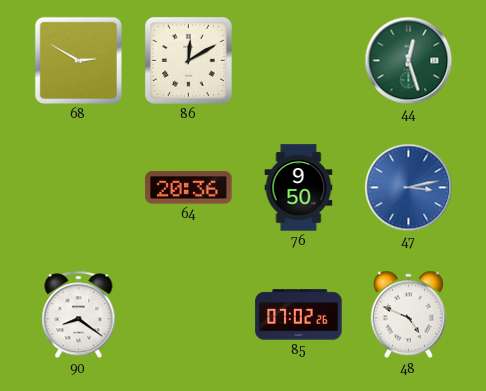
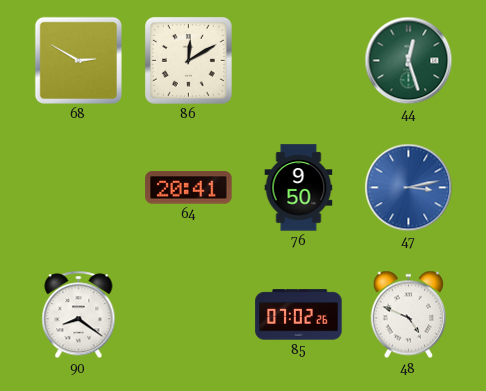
64: 20:36 -> 20:41
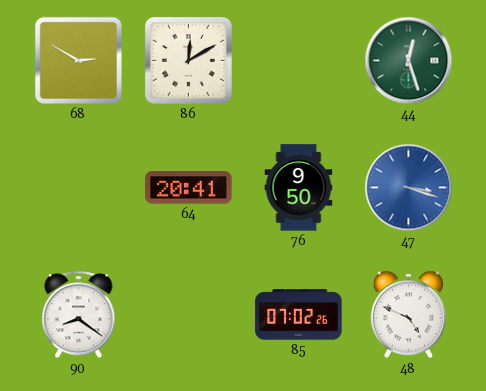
47: 3:13 -> 3:18
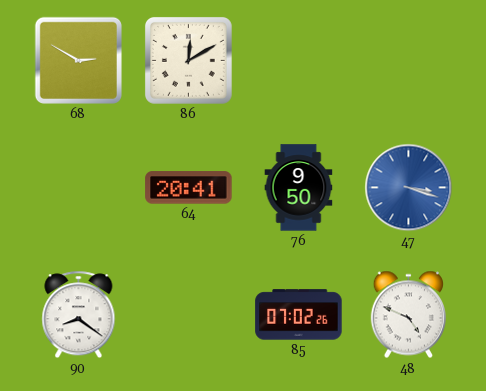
44: 12:27 -> none
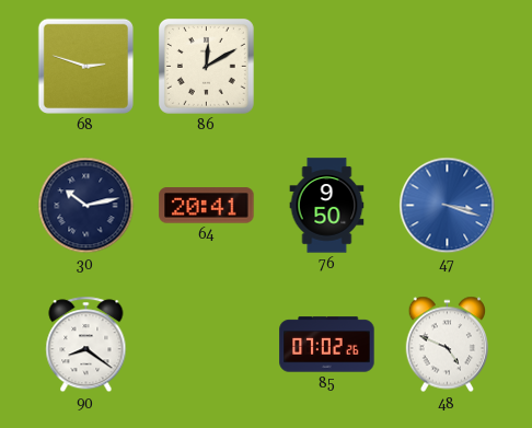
68: 2:50 -> 2:48
30: none -> 10:13
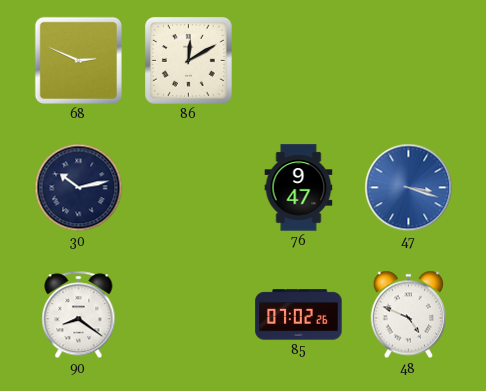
68: 2:48 -> 2:49
64: 20:41 -> none
76: 9:50 -> 9:47
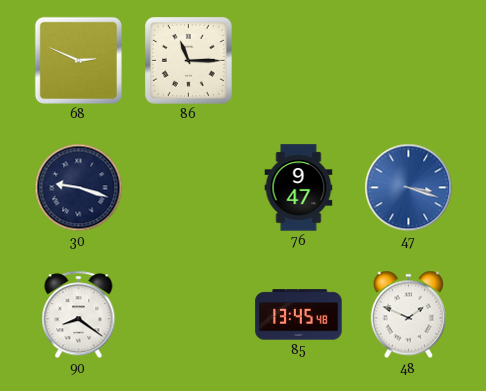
86: 12:10 -> 11:15
30: 10:13 -> 9:18
85: 07:02 -> 13:45
48: 4:49 -> 1:49
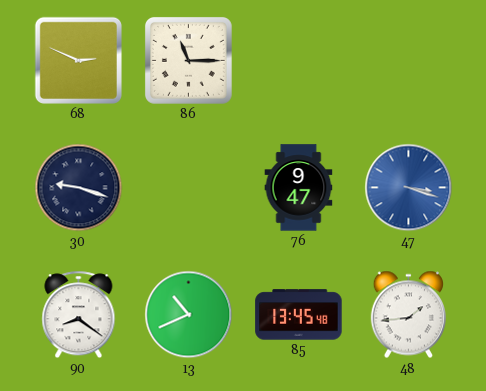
13: none -> 10:41
48: 1:49 -> 1:44
